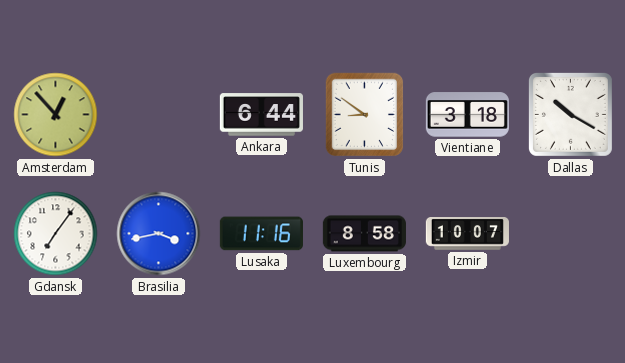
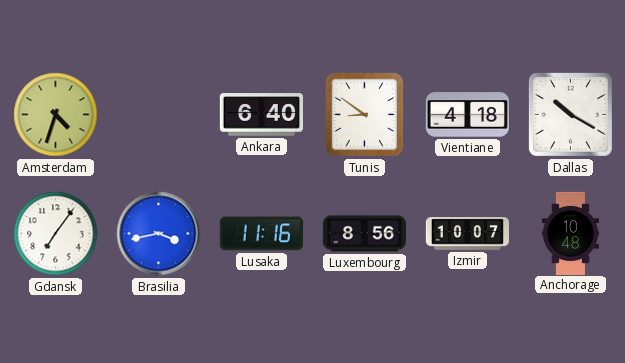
Amsterdam: 12:53 -> 4:33
Ankara: 6:44 -> 6:40
Vientiane: 3:18 -> 4:18
Luxembourg: 8:58 -> 8:56
Anchorage: none -> 10:48
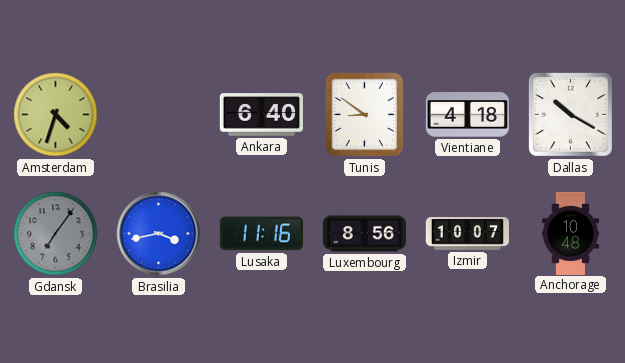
Gdansk dial: white -> grey
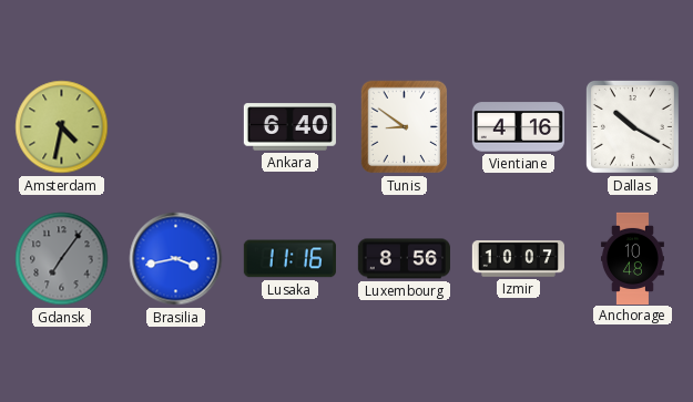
Amsterdam: 4:33 -> 4:32
Vientiane: 4:18 -> 4:16
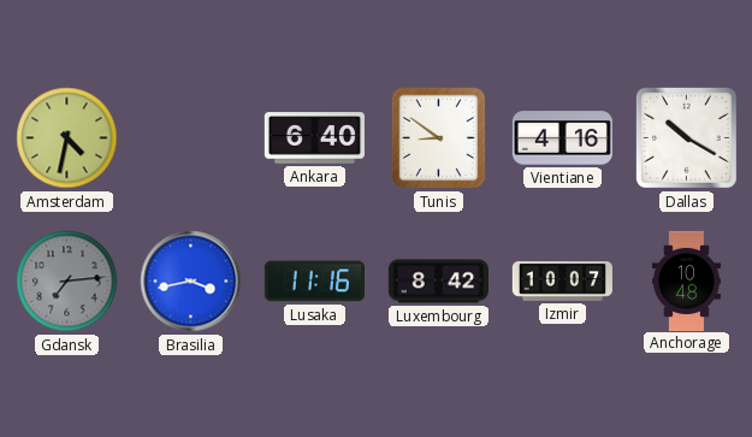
Gdansk: 7:06 -> 7:14
Luxembourg: 8:56 -> 8:42
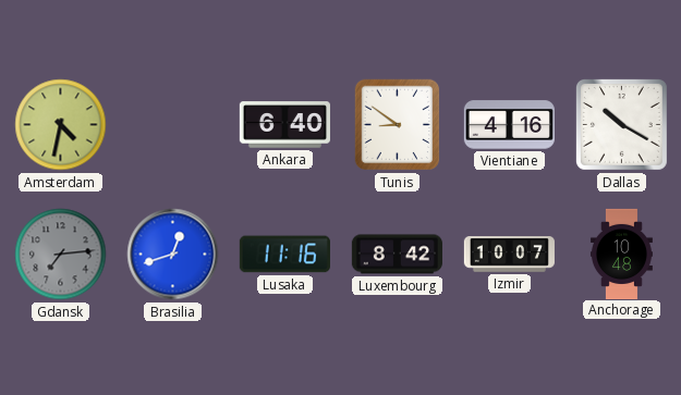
Brasilia: 3:43 -> 12:42
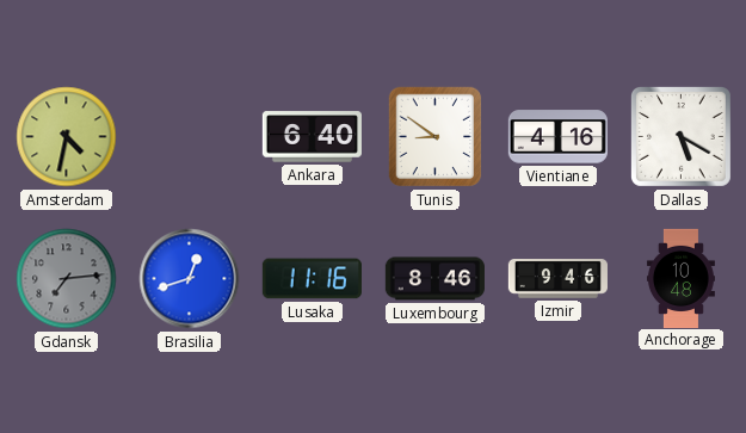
Dallas: 10:20 -> 5:20
Luxembourg: 8:42 -> 8:46
Izmir: 10:07 -> 9:46
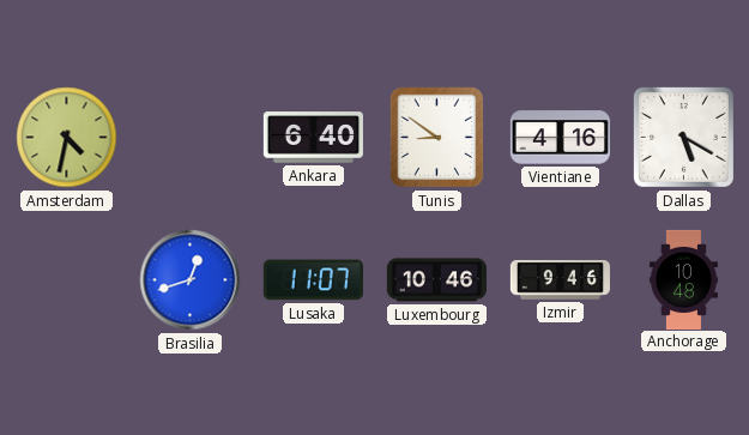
Gdansk: 7:14 -> none
Lusaka: 11:16 -> 11:07
Luxembourg: 8:46 -> 10:46
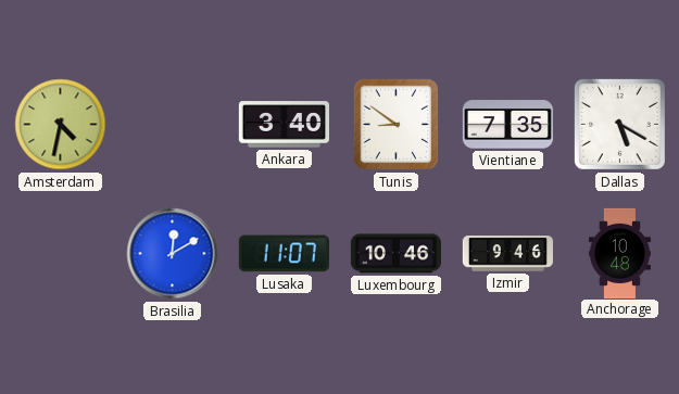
Ankara: 6:40 -> 3:40
Vientiane: 4:16 -> 7:35
Brasilia: 12:42 -> 12:10
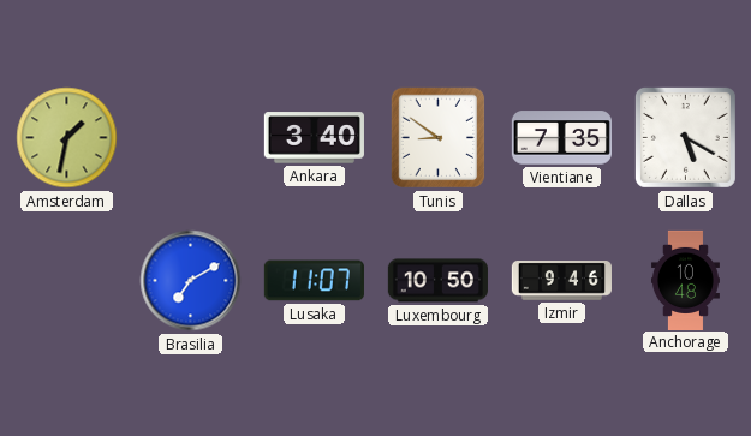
Amsterdam: 4:32 -> 1:32
Brasilia: 12:10 -> 7:10
Luxembourg: 10:46 -> 10:50
